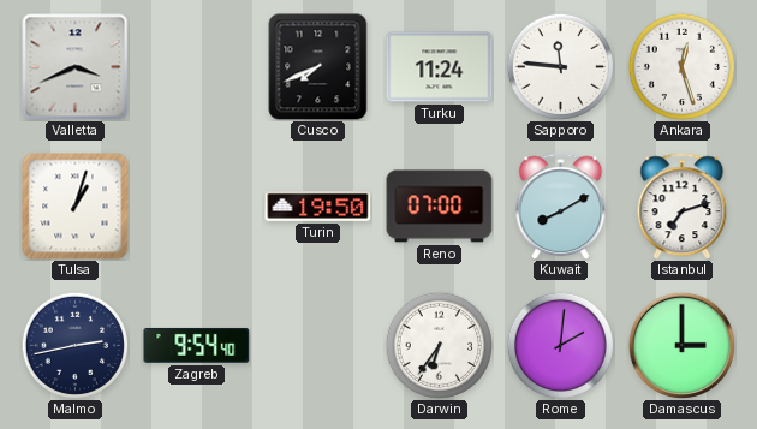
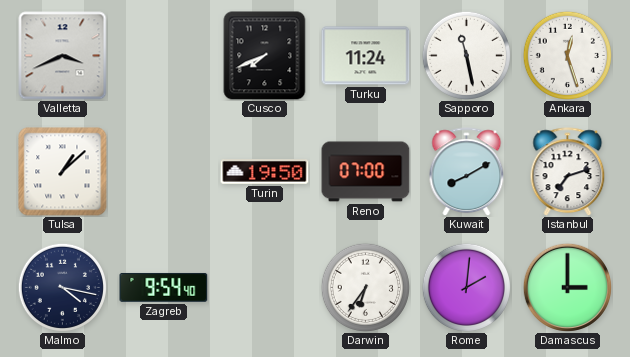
Sapporo: 11:46 -> 11:28
Tulsa: 1:03 -> 1:08
Malmo: 2:43 -> 4:17
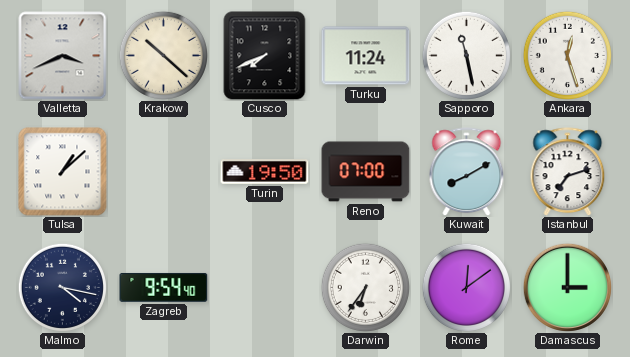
Krakow: none -> 10:22
Rome: 2:01 -> 12:09
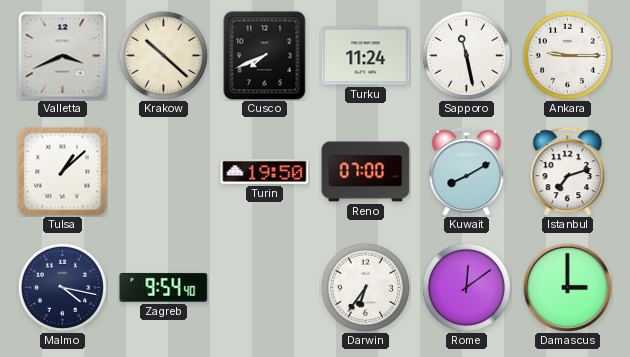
Ankara: 12:27 -> 9:15
